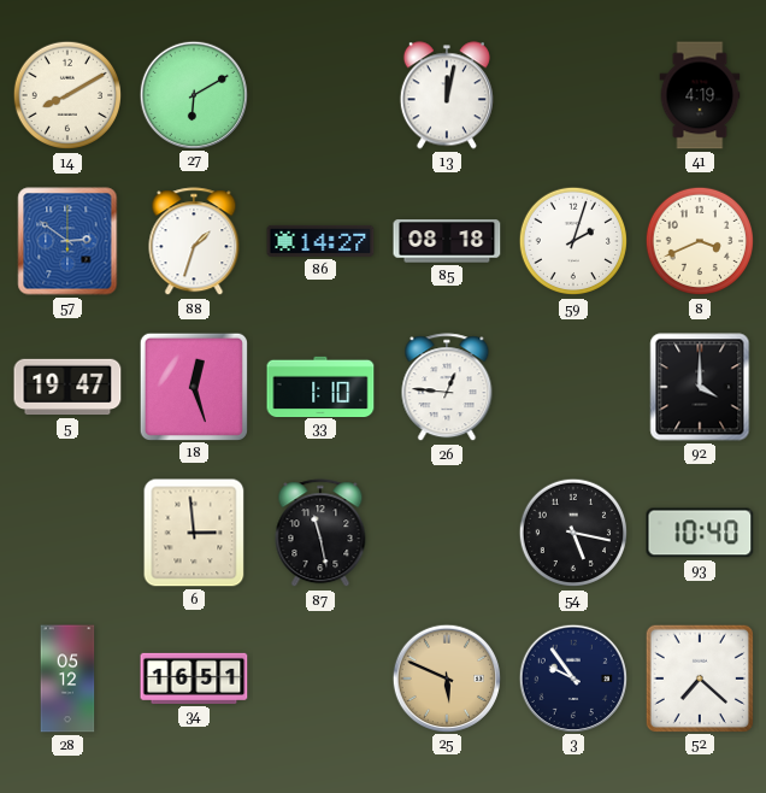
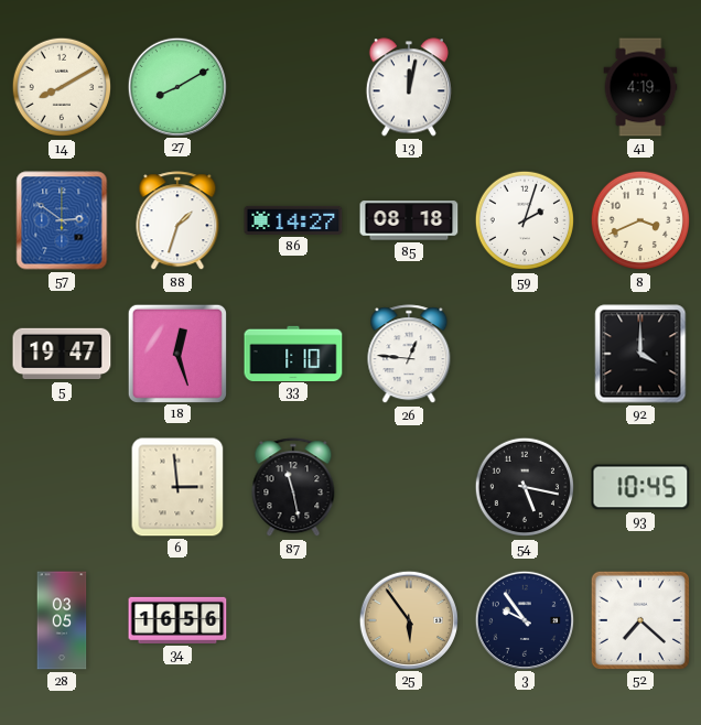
27: 6:10 -> 8:10
93: 10:40 -> 10:45
28: 05:12 -> 03:05
34: 16:51 -> 16:56
25: 5:49 -> 5:54
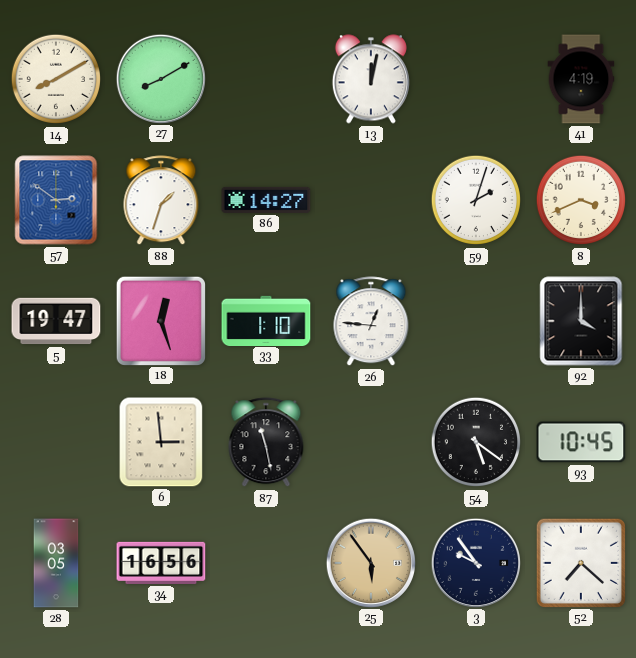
85: 08:18 -> none
54: 5:17 -> 5:21
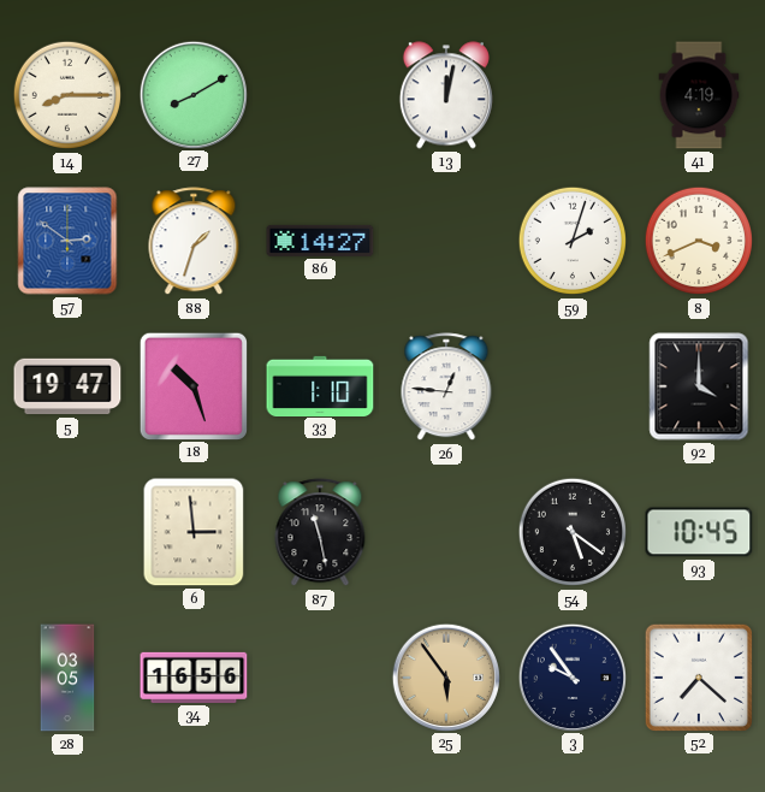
14: 8:10 -> 8:15
18: 12:27 -> 10:27
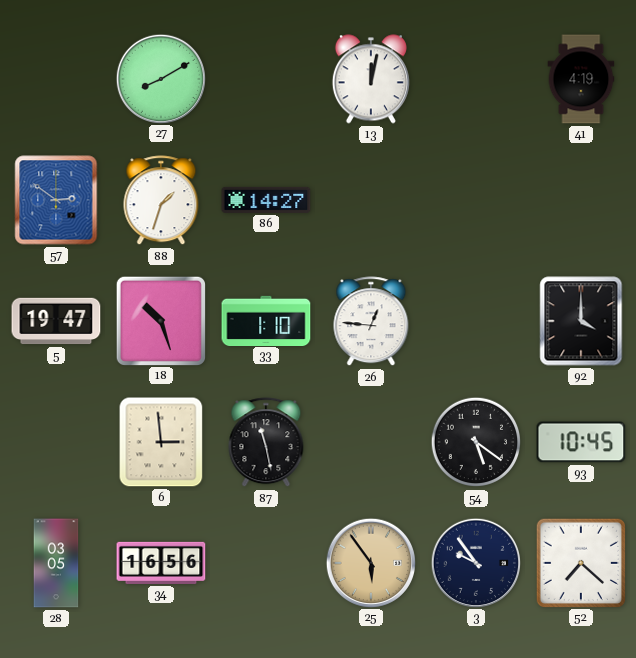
14: 8:15 -> none
59: 2:03 -> none
8: 3:41 -> none
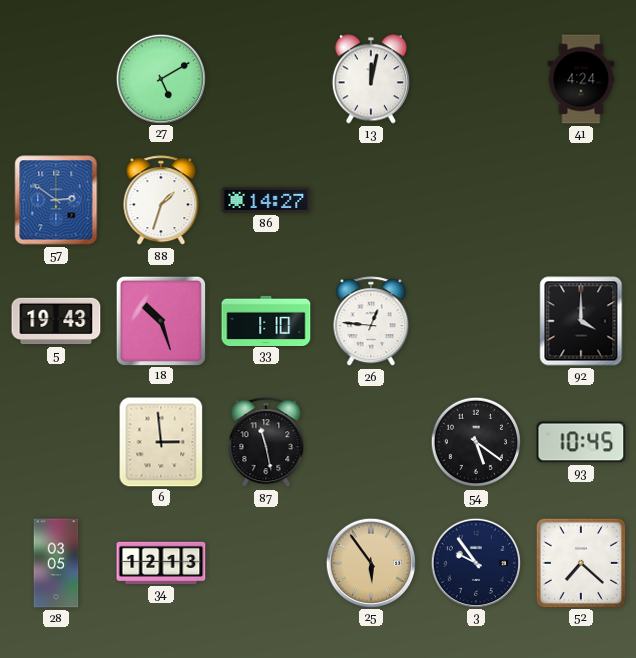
27: 8:10 -> 5:10
41: 4:19 -> 4:24
5: 19:47 -> 19:43
34: 16:56 -> 12:13
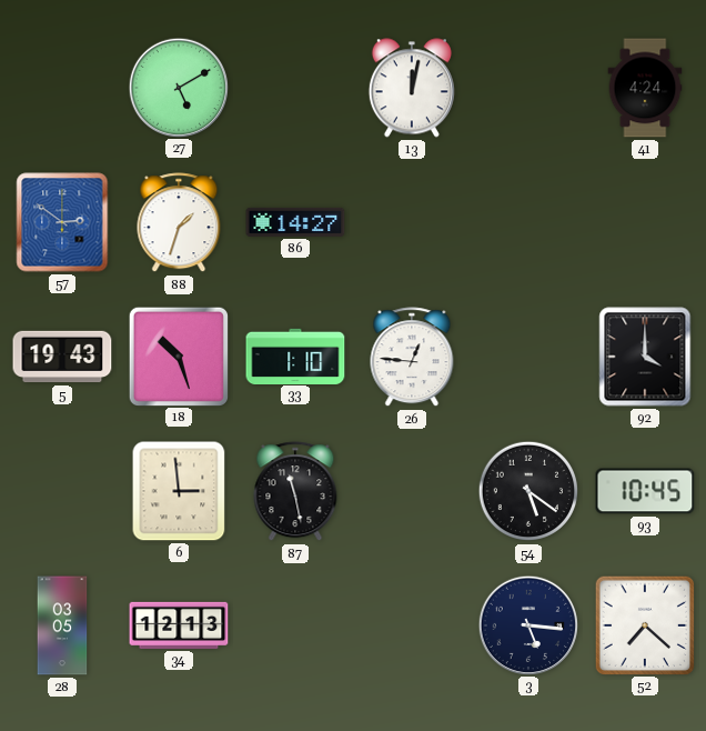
25: 5:54 -> none
3: 9:54 -> 5:16
